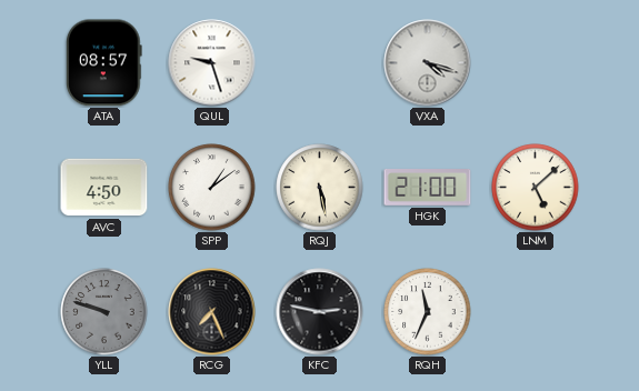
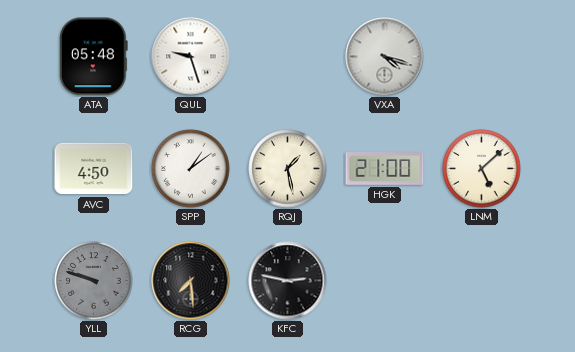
ATA: 08:57 -> 05:48
RQJ: 5:28 -> 1:28
RCG: 7:26 -> 7:29
RQH: 11:34 -> none
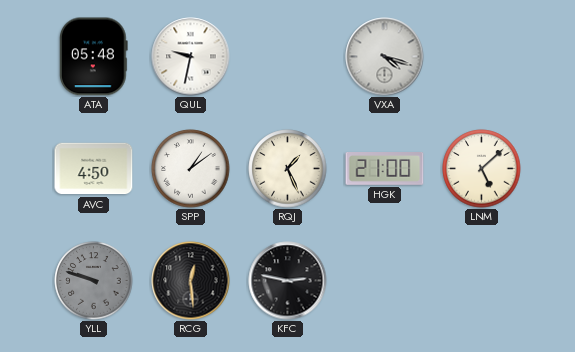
QUL: 9:27 -> 9:32
RQJ: 1:28 -> 1:26
RCG: 7:29 -> 12:29
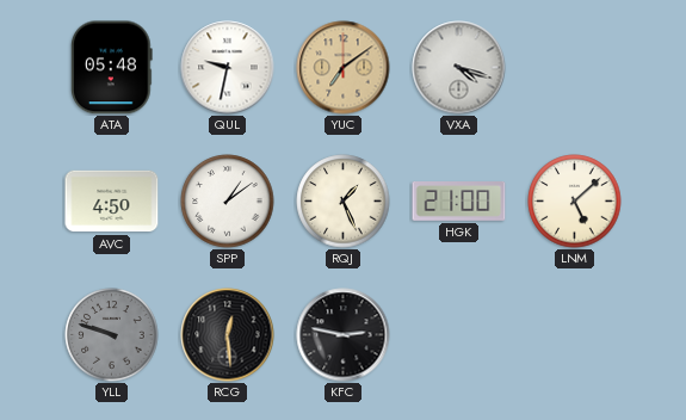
YUC: none -> 7:09
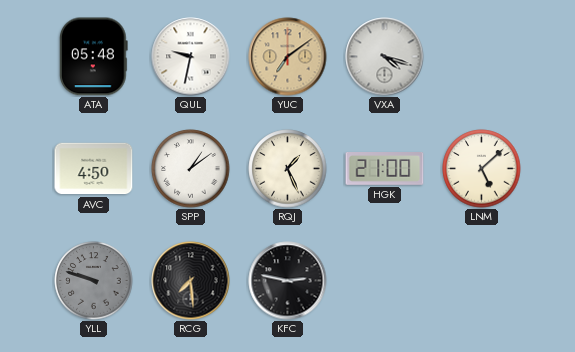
RCG: 12:29 -> 7:29
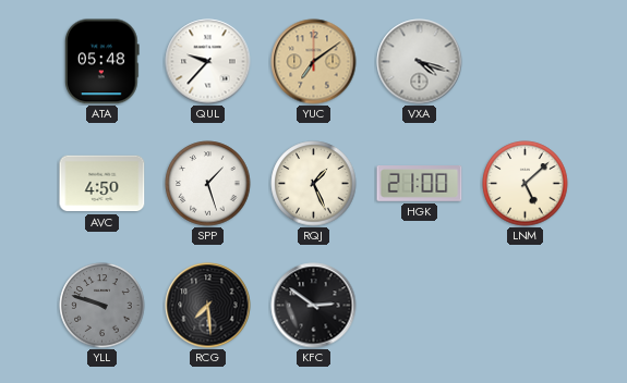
QUL: 9:32 -> 9:37
SPP: 1:09 -> 1:27
KFC: 2:47 -> 2:51
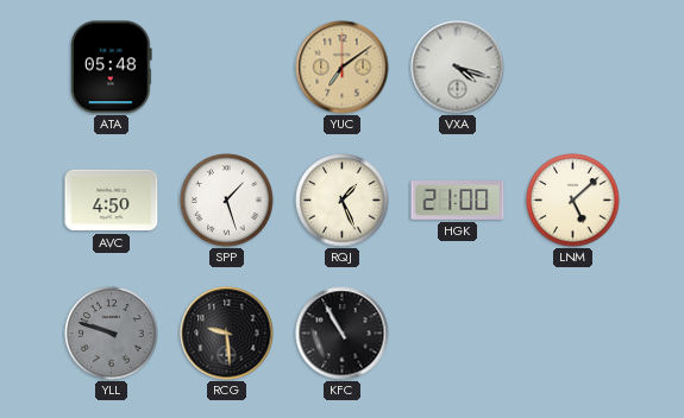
QUL: 9:37 -> none
RCG: 7:29 -> 9:29
KFC: 2:51 -> 10:55
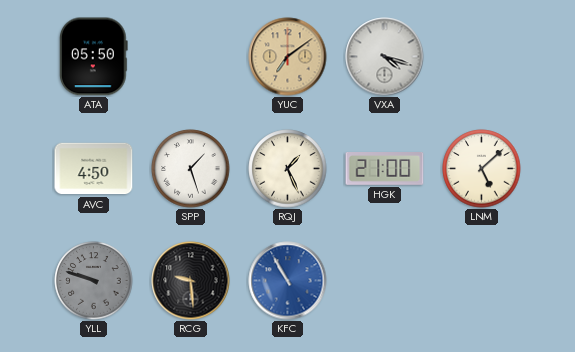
ATA: 05:48 -> 05:50
KFC dial: black -> blue
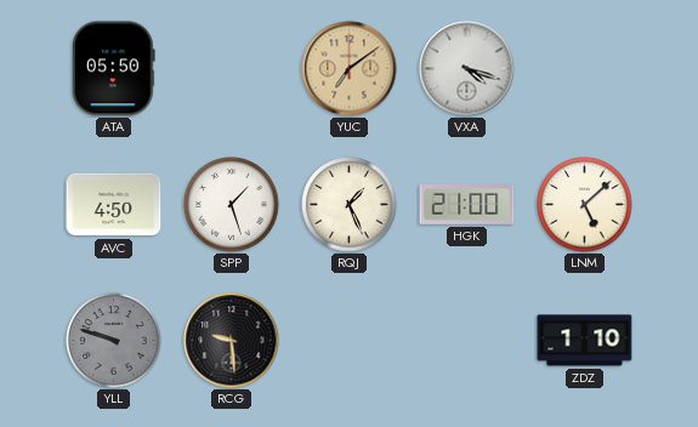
KFC: 10:55 -> none
ZDZ: none -> 1:10
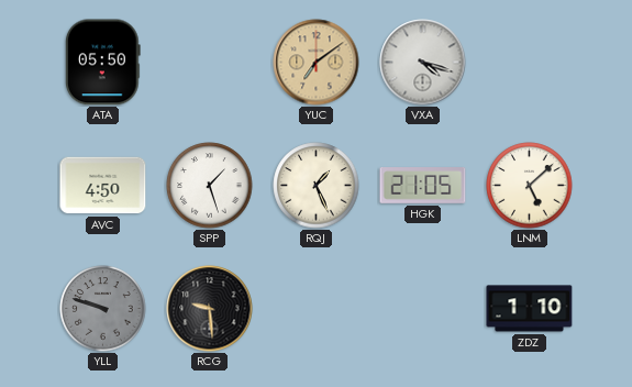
HGK: 21:00 -> 21:05
